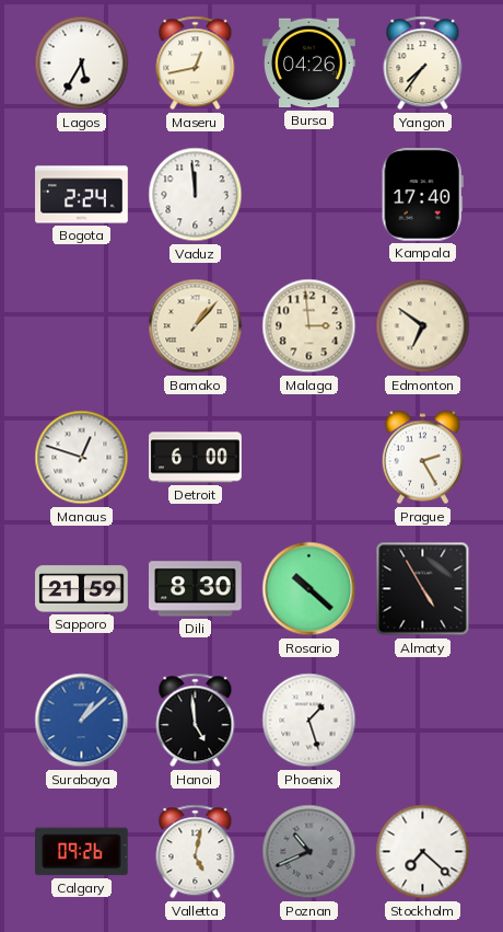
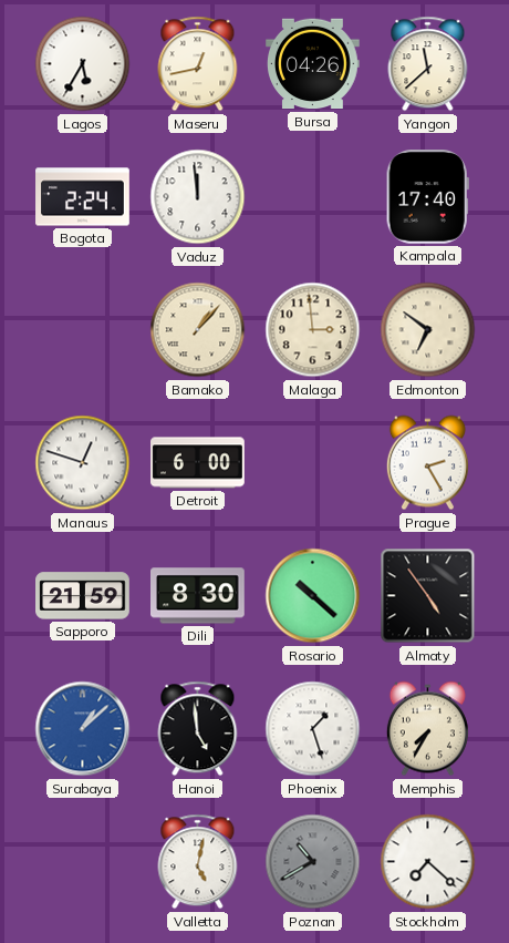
Yangon: 7:36 -> 11:38
Almaty: 4:55 -> 4:54
Memphis: none -> 7:35
Calgary: 09:26 -> none
Poznan: 10:41 -> 10:40
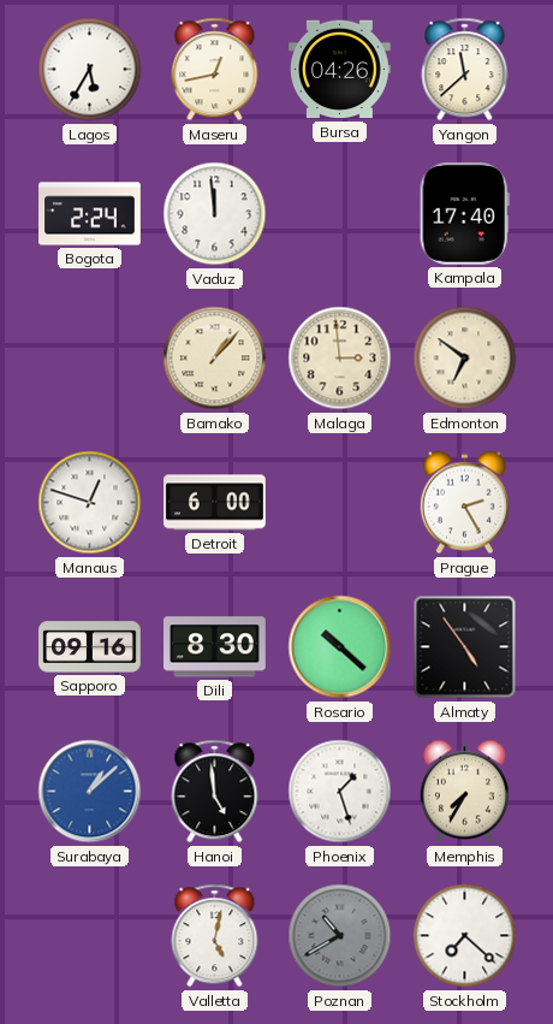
Sapporo: 21:59 -> 09:16
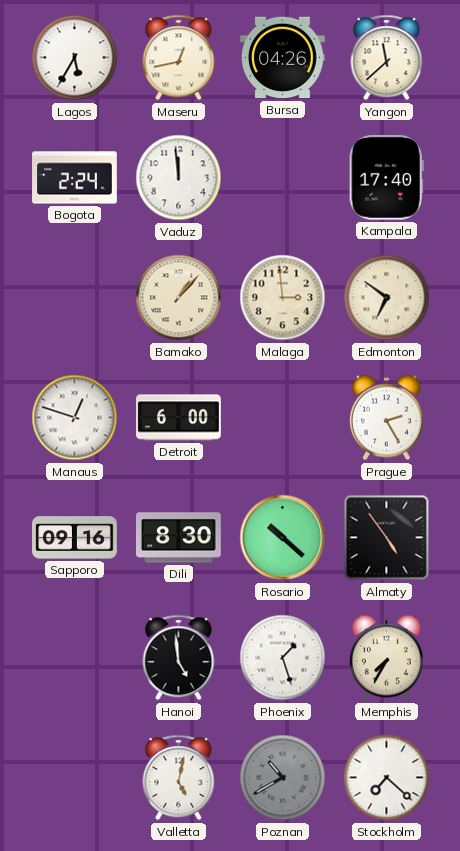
Surabaya: 1:08 -> none
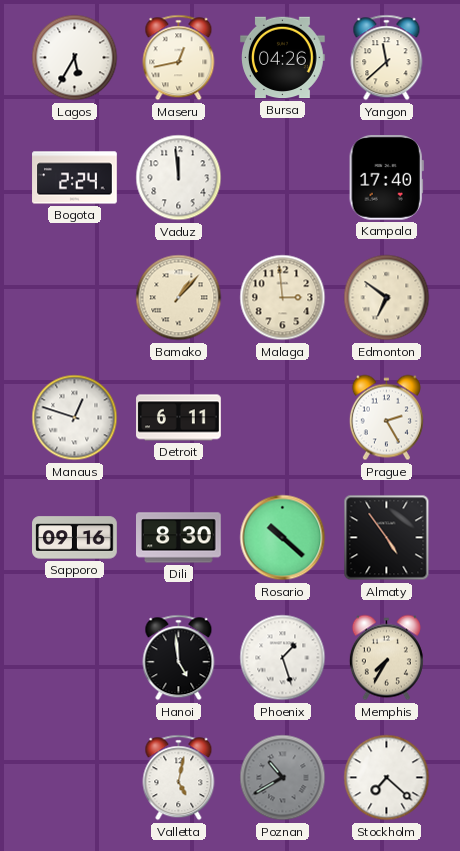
Detroit: 6:00 -> 6:11
